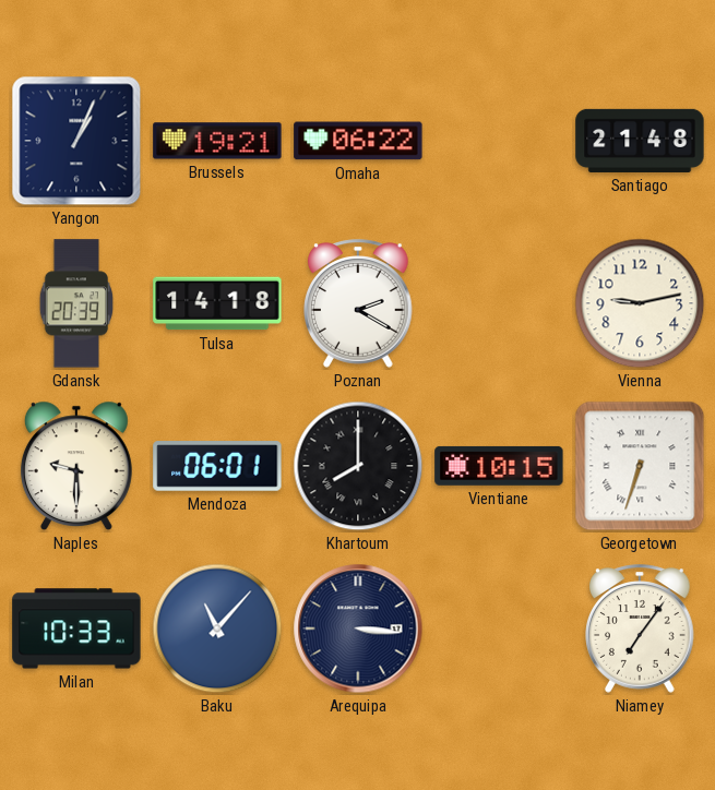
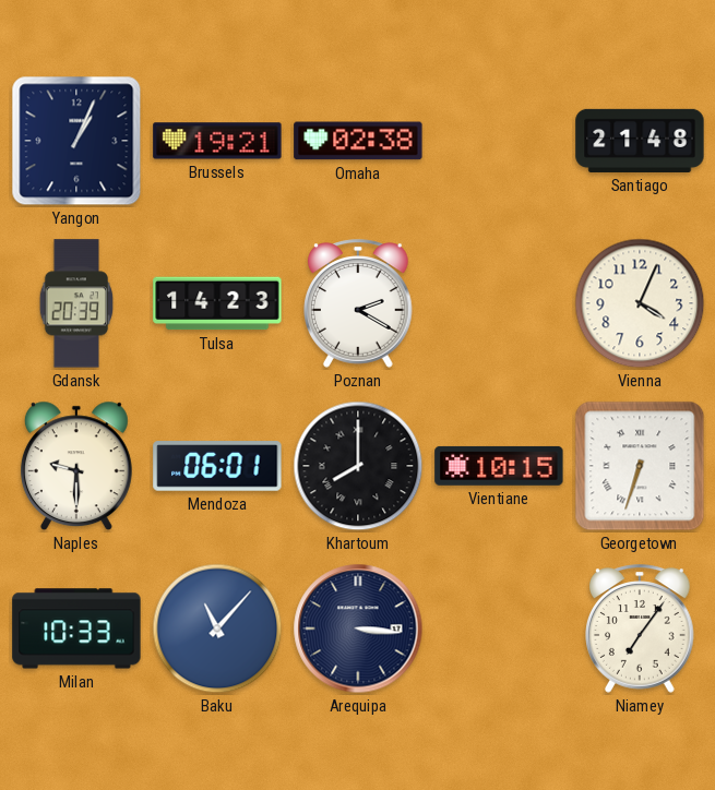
Omaha: 06:22 -> 02:38
Tulsa: 14:18 -> 14:23
Vienna: 9:13 -> 4:04
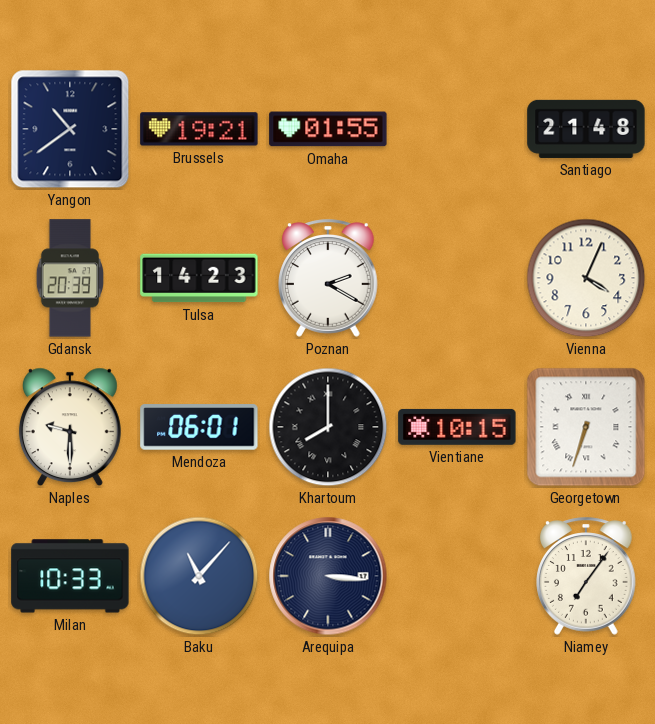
Yangon: 1:04 -> 10:39
Omaha: 02:38 -> 01:55
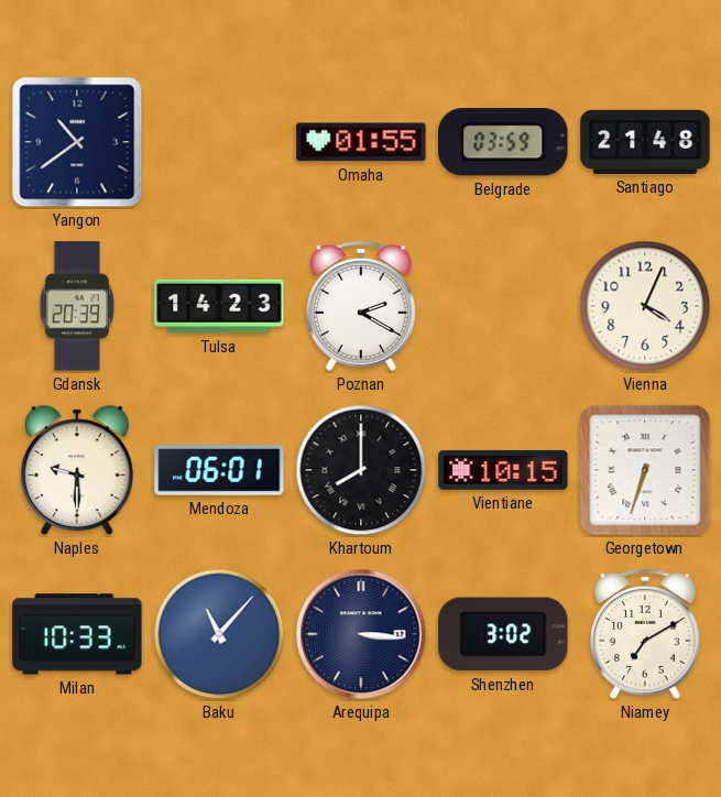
Brussels: 19:21 -> none
Belgrade: none -> 03:59
Shenzhen: none -> 3:02
Niamey: 7:06 -> 7:10
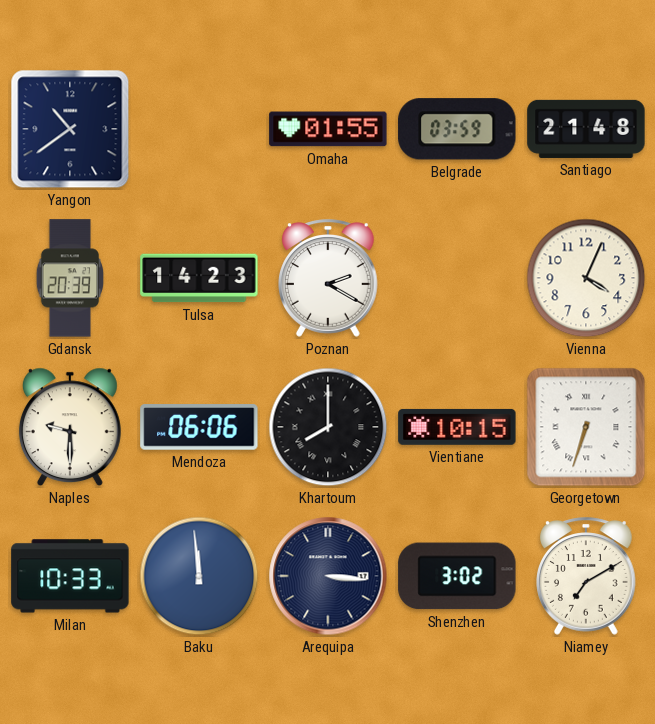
Mendoza: 06:01 -> 06:06
Baku: 11:07 -> 11:59
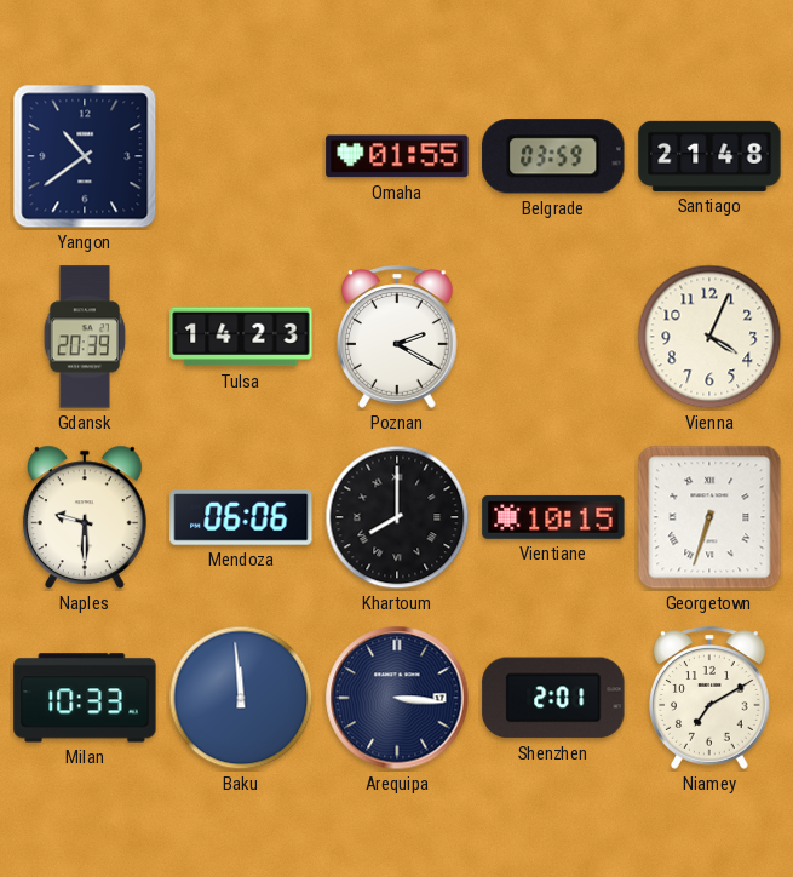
Shenzhen: 3:02 -> 2:01
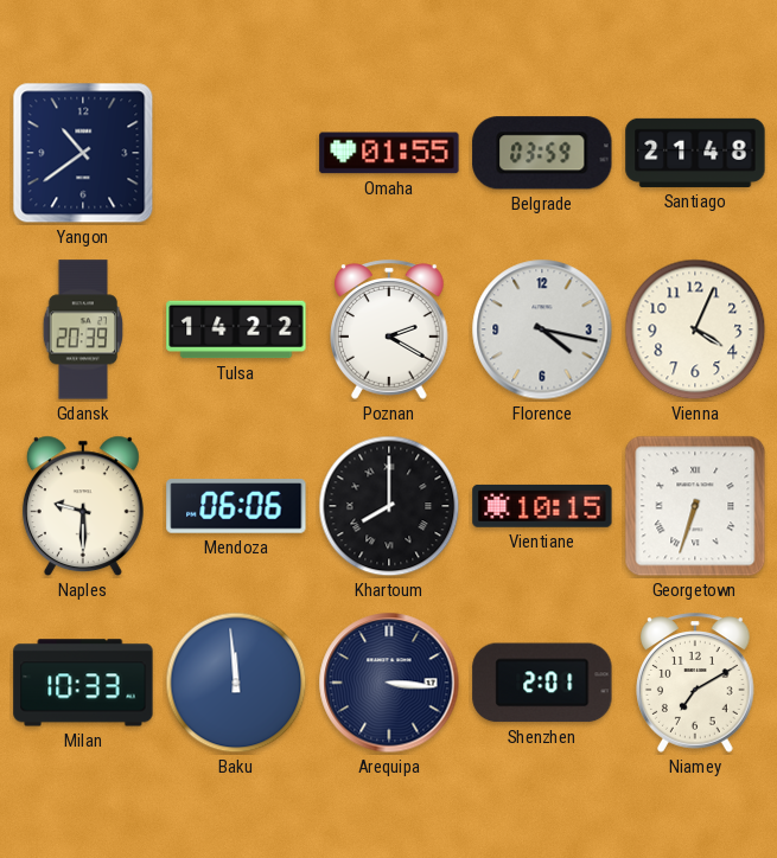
Tulsa: 14:23 -> 14:22
Florence: none -> 4:17
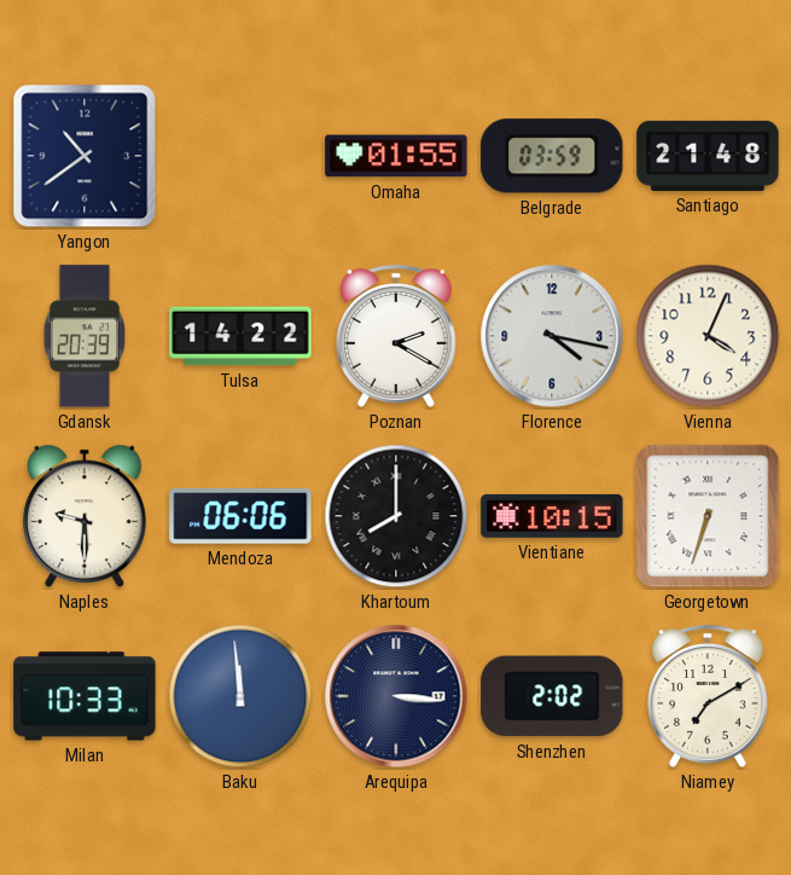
Shenzhen: 2:01 -> 2:02
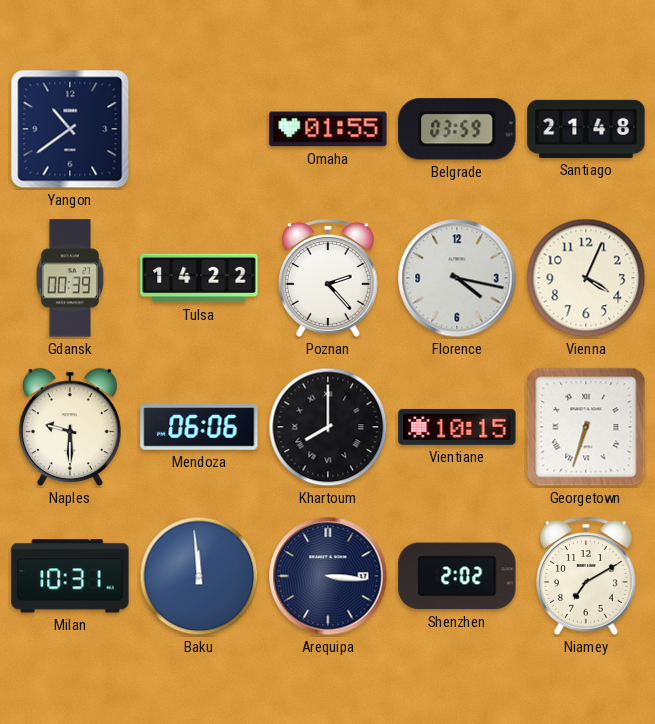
Gdansk: 20:39 -> 00:39
Poznan: 2:20 -> 2:23
Milan: 10:33 -> 10:31
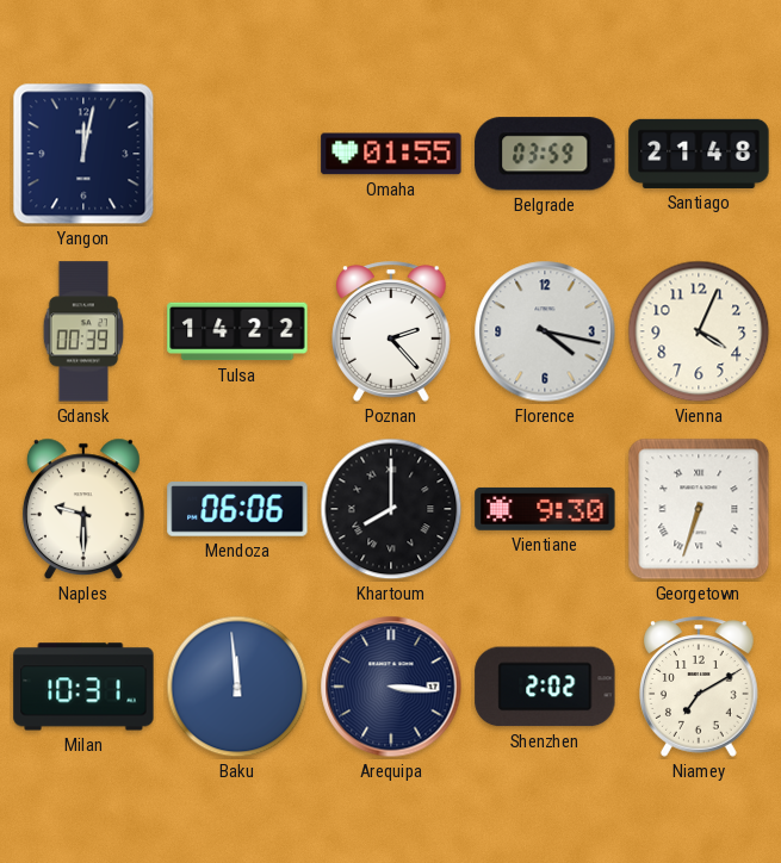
Yangon: 10:39 -> 12:02
Vientiane: 10:15 -> 9:30
